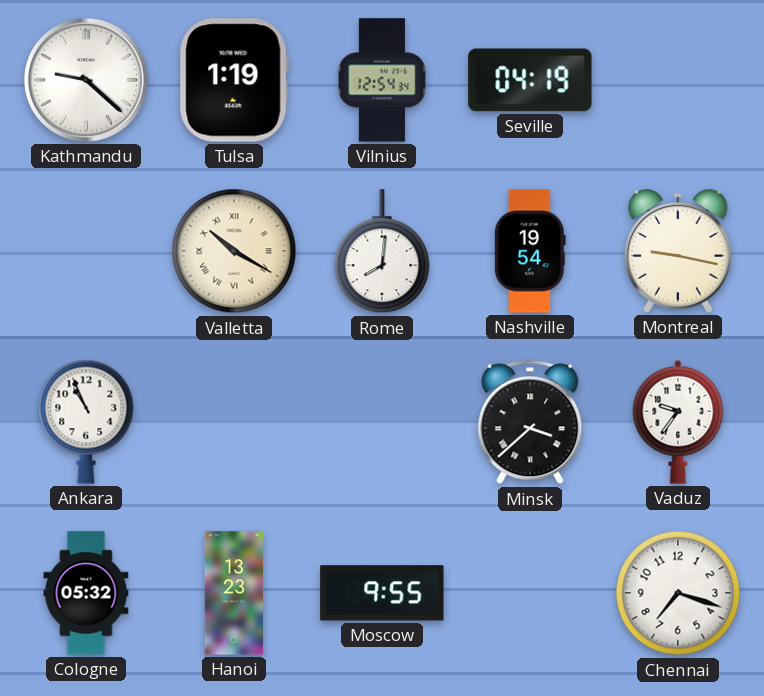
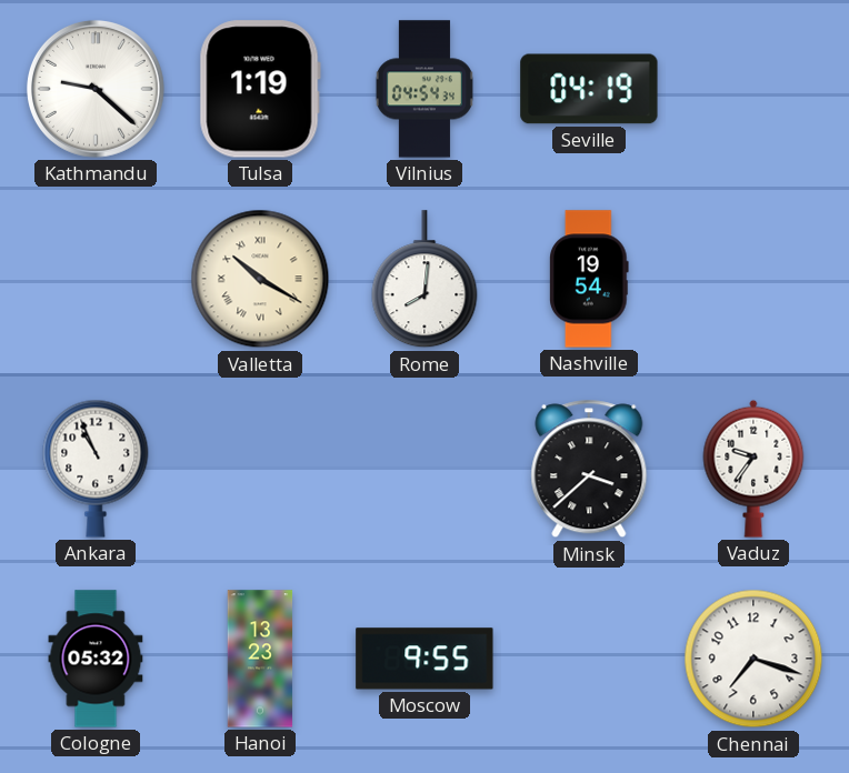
Vilnius: 12:54 -> 04:54
Montreal: 9:17 -> none
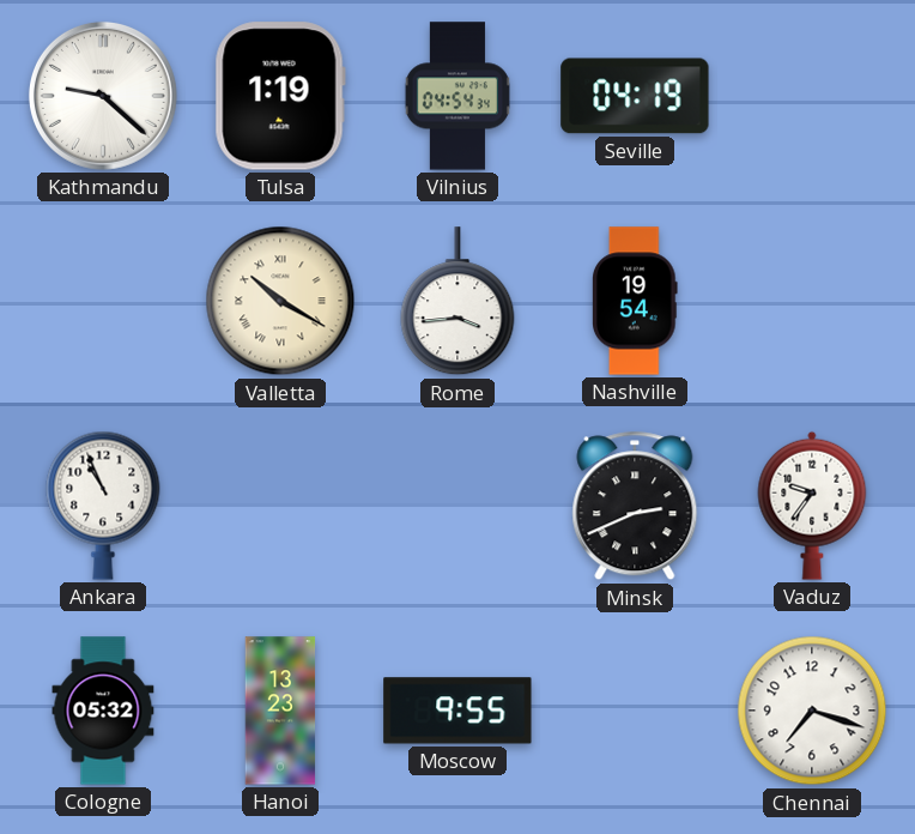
Rome: 8:01 -> 3:44
Minsk: 3:38 -> 2:41
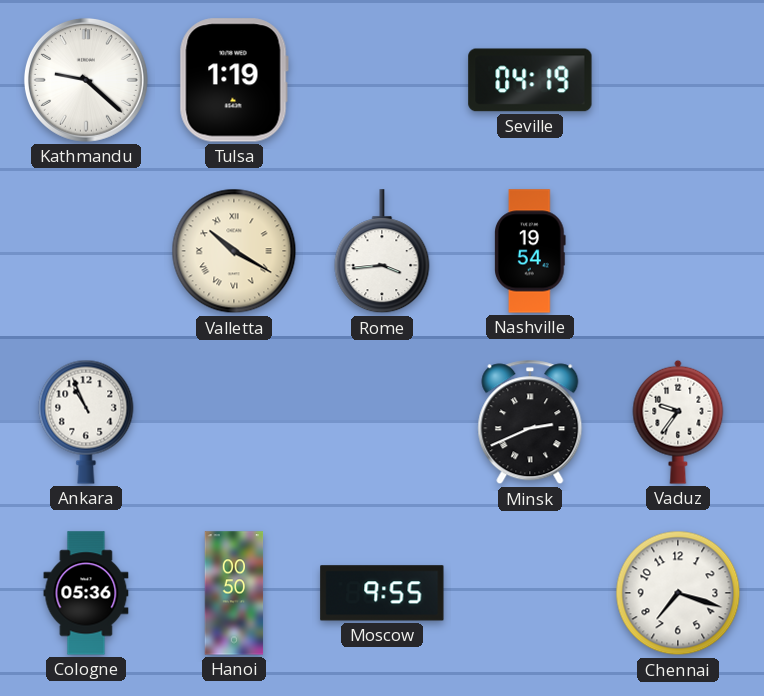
Vilnius: 04:54 -> none
Cologne: 05:32 -> 05:36
Hanoi: 13:23 -> 00:50
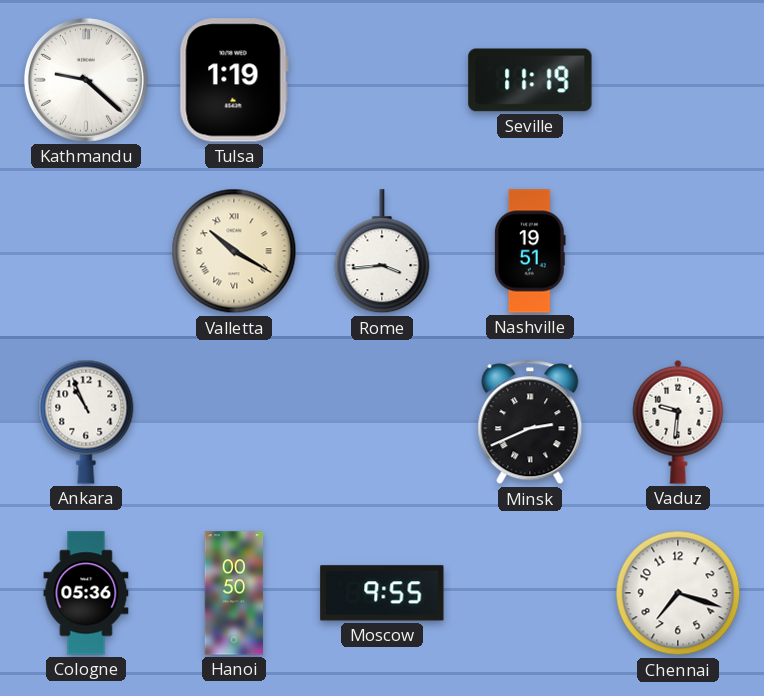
Seville: 04:19 -> 11:19
Nashville: 19:54 -> 19:51
Vaduz: 9:36 -> 9:31
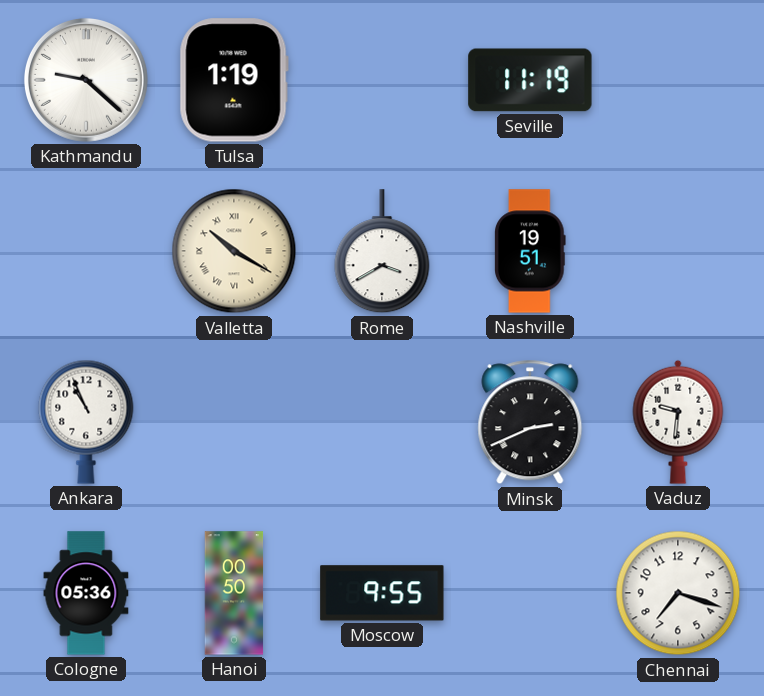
Rome: 3:44 -> 3:40
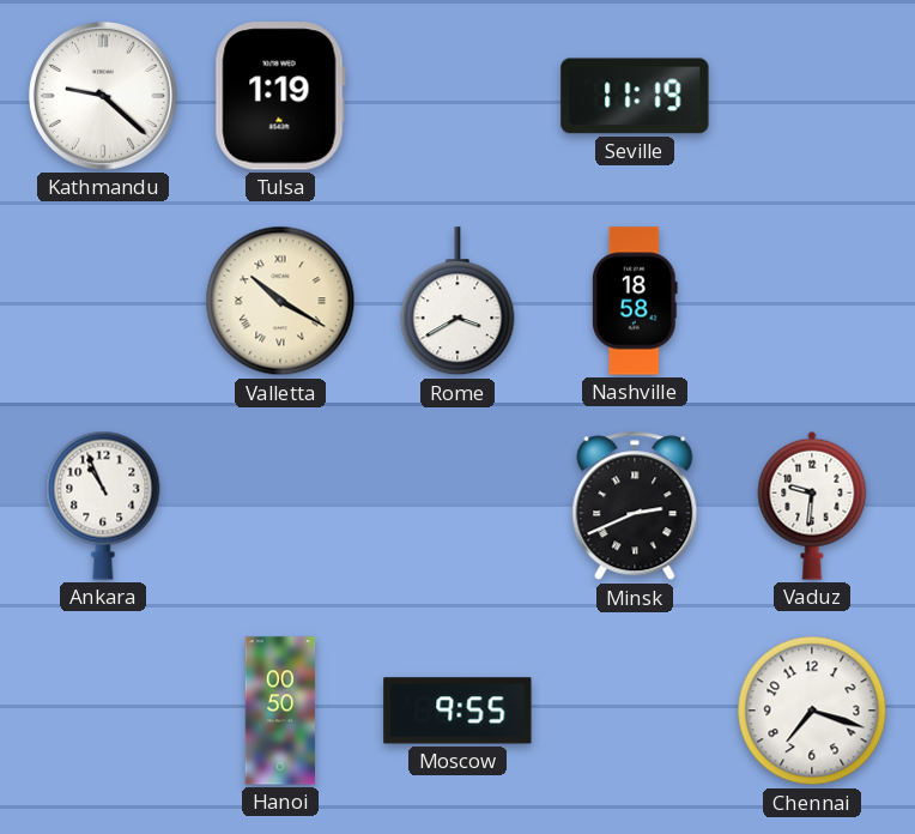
Nashville: 19:51 -> 18:58
Cologne: 05:36 -> none
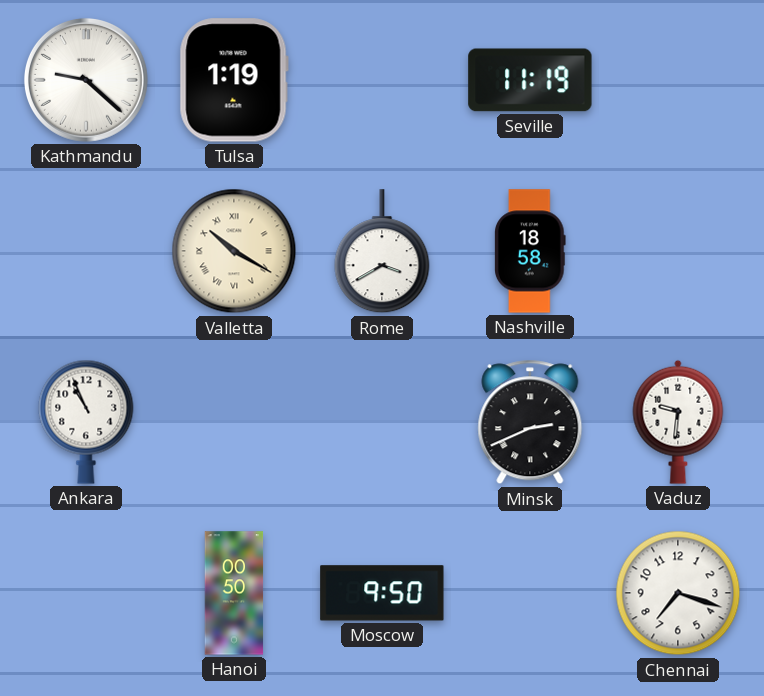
Moscow: 9:55 -> 9:50
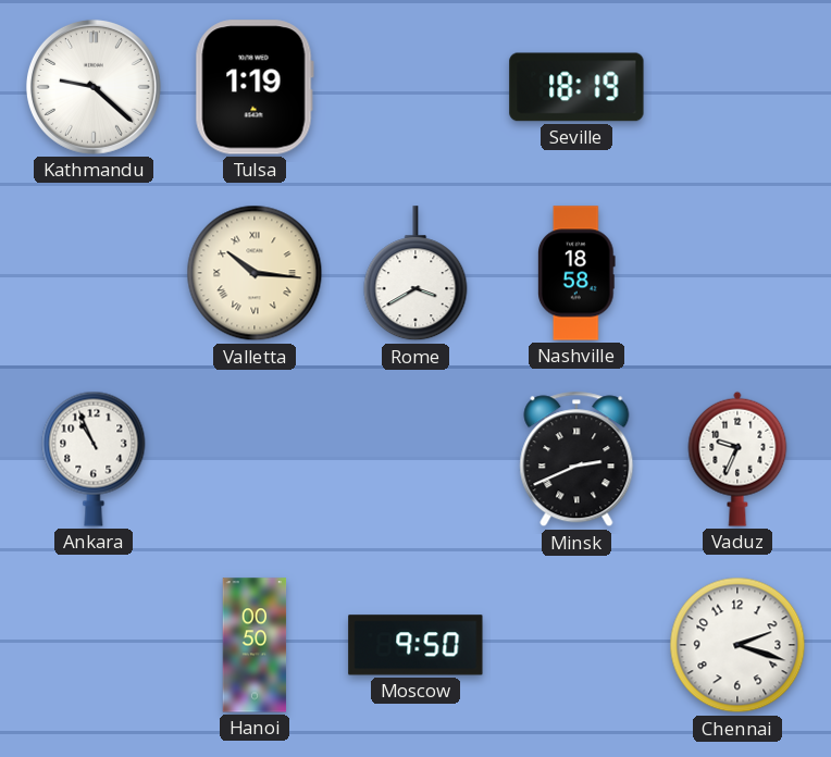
Seville: 11:19 -> 18:19
Valletta: 10:20 -> 10:16
Vaduz: 9:31 -> 9:34
Chennai: 7:18 -> 2:18
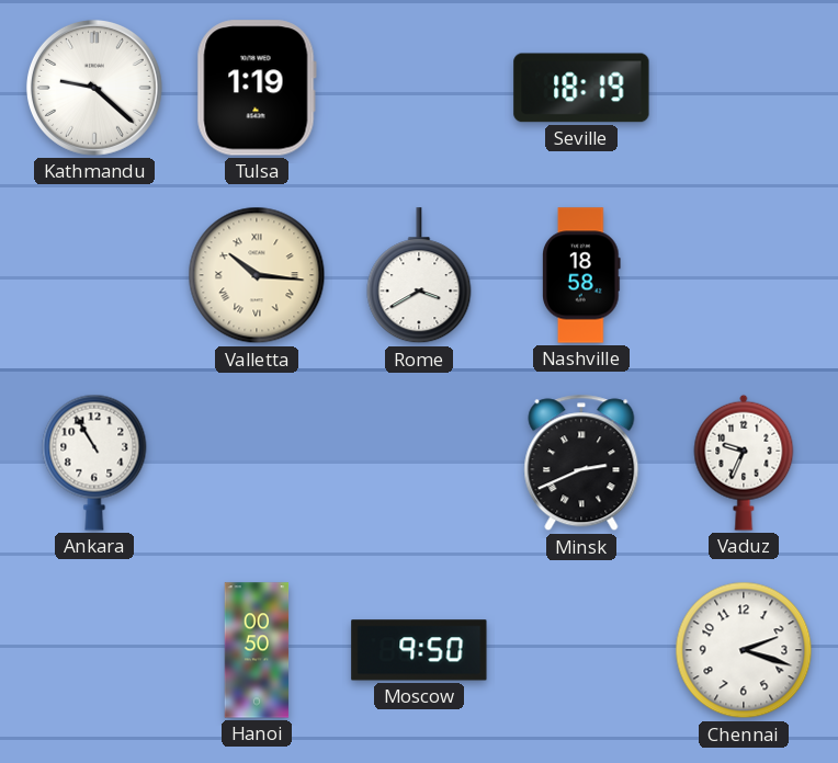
Ankara: 10:56 -> 10:55
